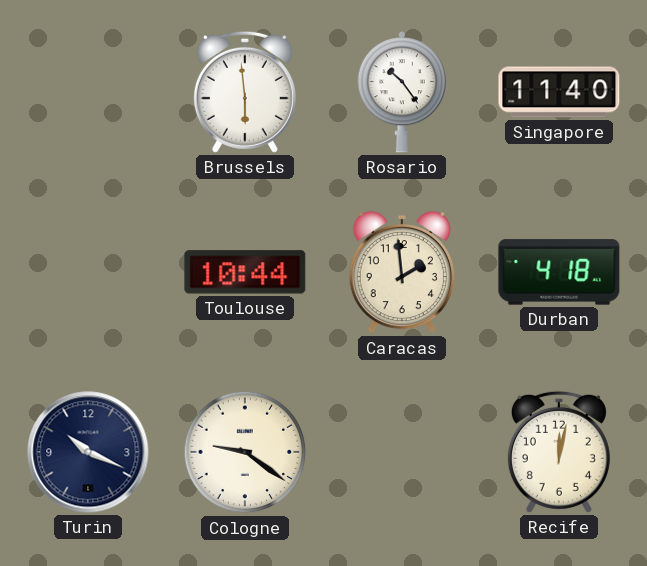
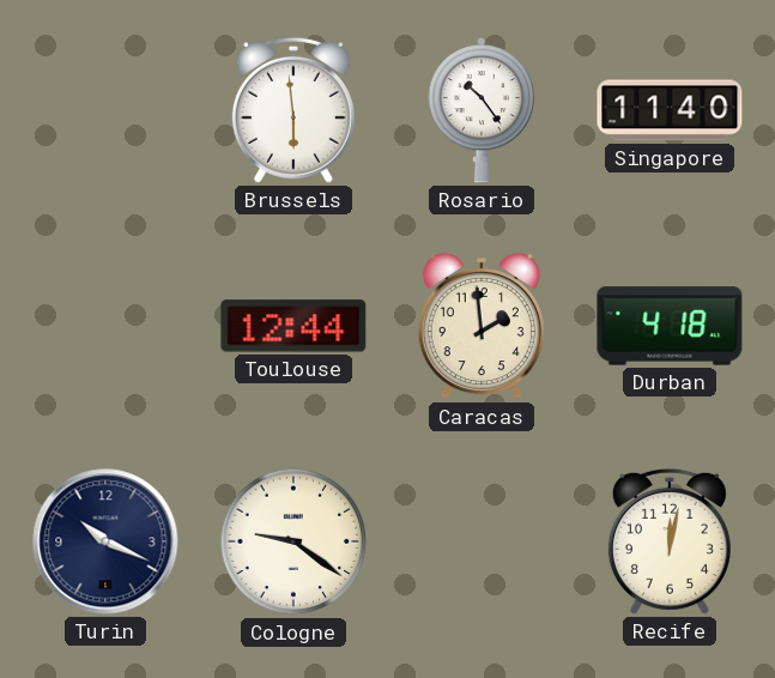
Toulouse: 10:44 -> 12:44
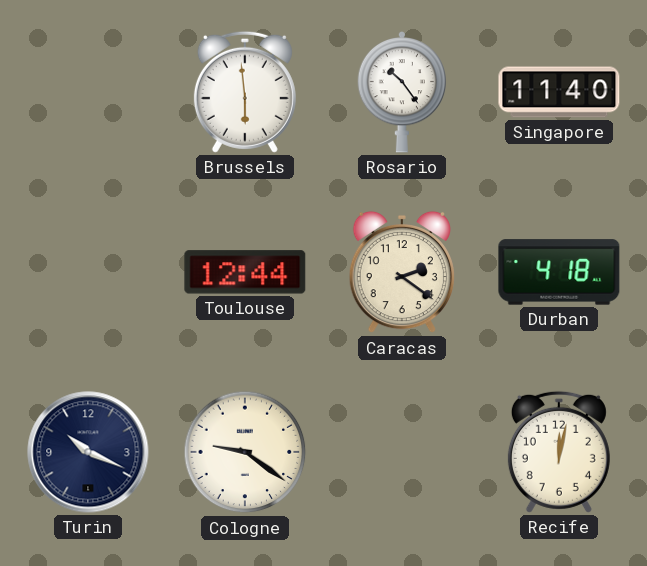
Caracas: 1:59 -> 2:21
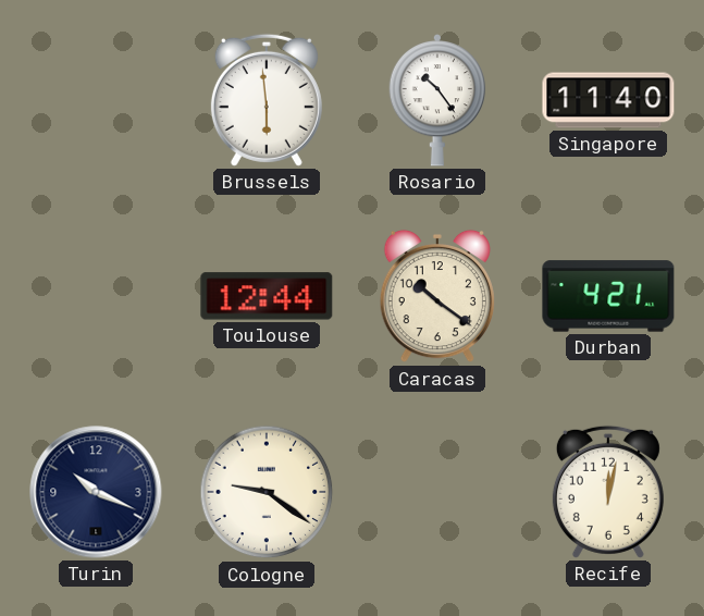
Caracas: 2:21 -> 10:21
Durban: 4:18 -> 4:21
